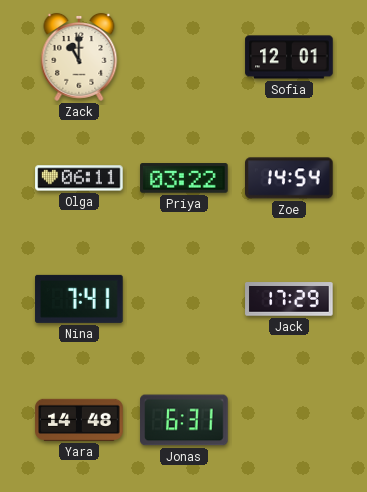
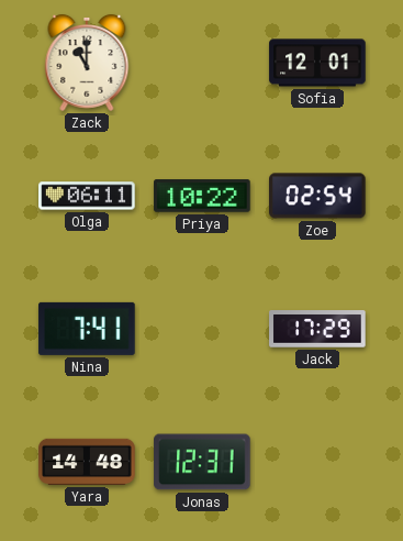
Priya: 03:22 -> 10:22
Zoe: 14:54 -> 02:54
Jonas: 6:31 -> 12:31
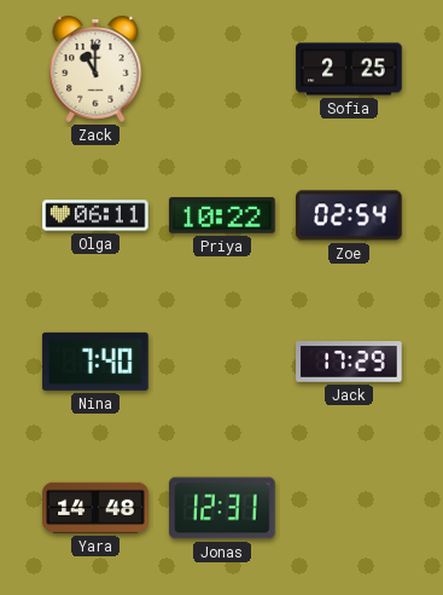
Sofia: 12:01 -> 2:25
Nina: 7:41 -> 7:40
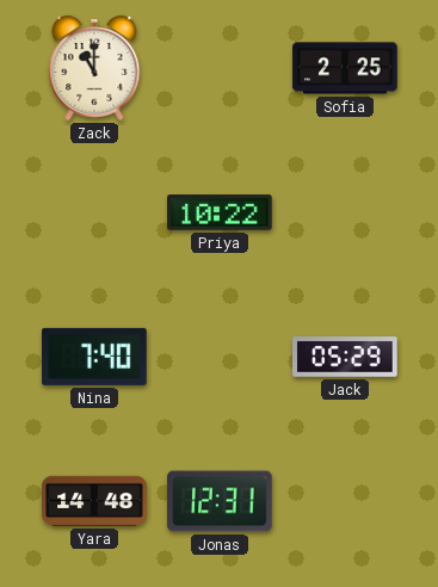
Olga: 06:11 -> none
Zoe: 02:54 -> none
Jack: 17:29 -> 05:29
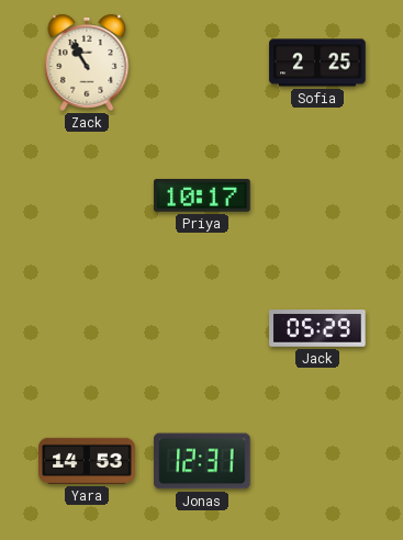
Zack: 11:00 -> 10:55
Priya: 10:22 -> 10:17
Nina: 7:40 -> none
Yara: 14:48 -> 14:53
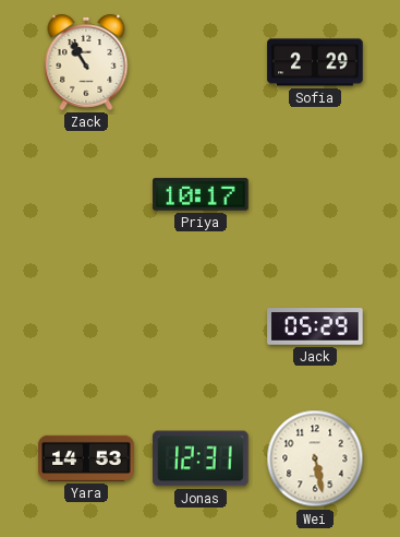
Sofia: 2:25 -> 2:29
Wei: none -> 5:28
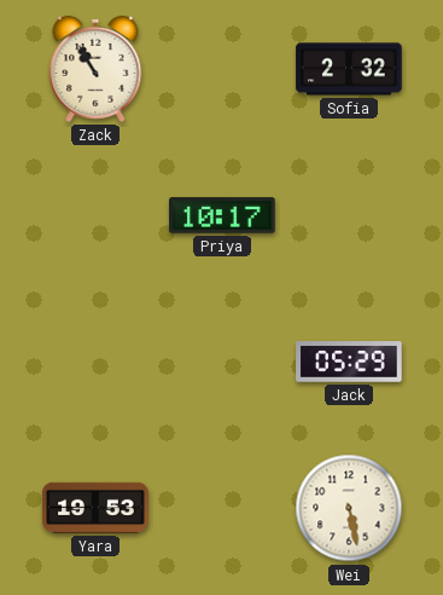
Sofia: 2:29 -> 2:32
Yara: 14:53 -> 19:53
Jonas: 12:31 -> none
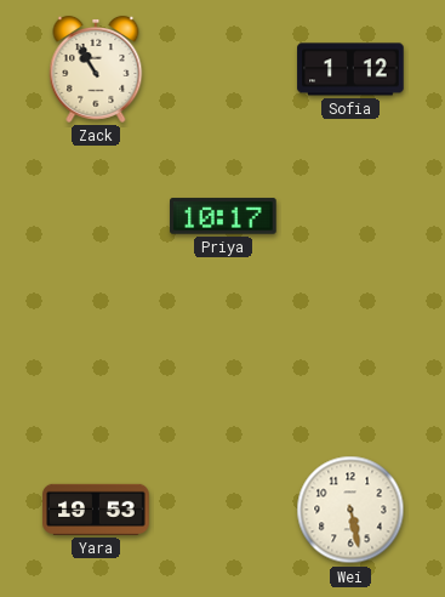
Sofia: 2:32 -> 1:12
Jack: 05:29 -> none
